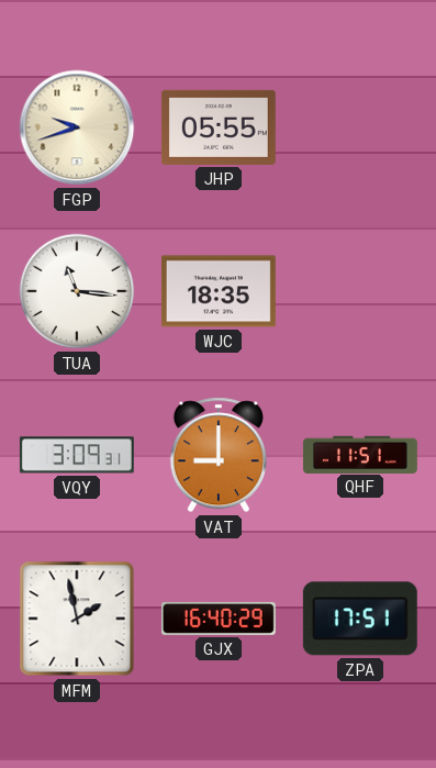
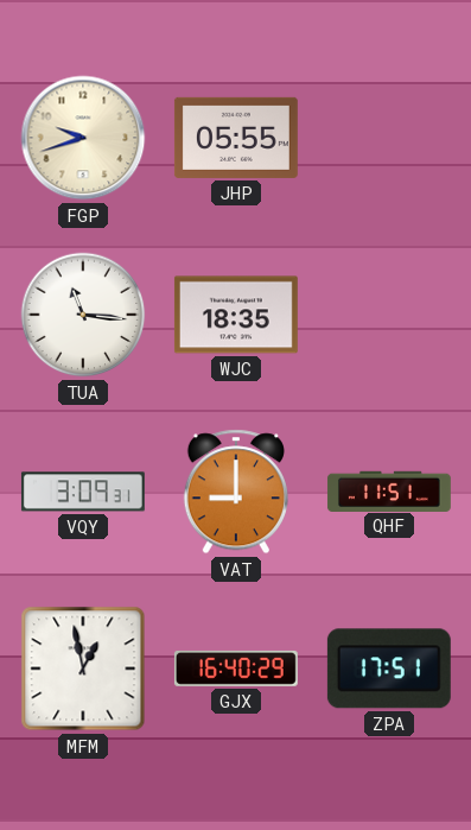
MFM: 1:58 -> 12:58
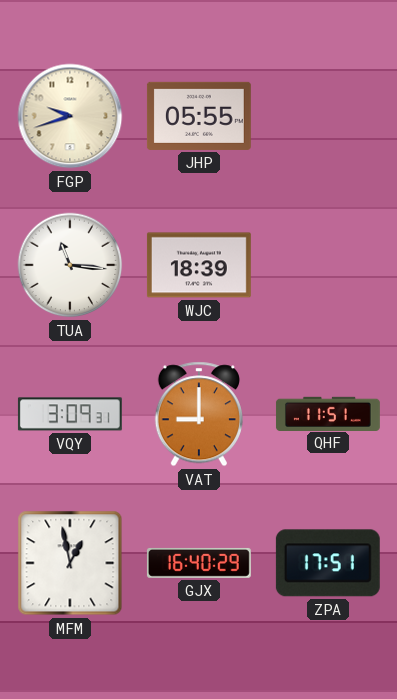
WJC: 18:35 -> 18:39
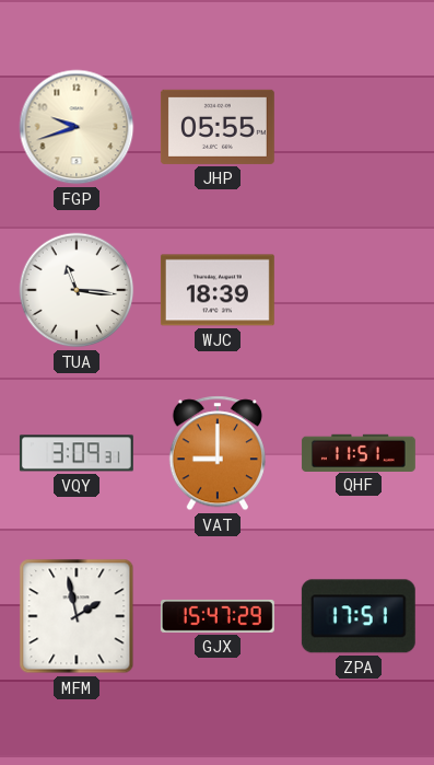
MFM: 12:58 -> 1:58
GJX: 16:40 -> 15:47
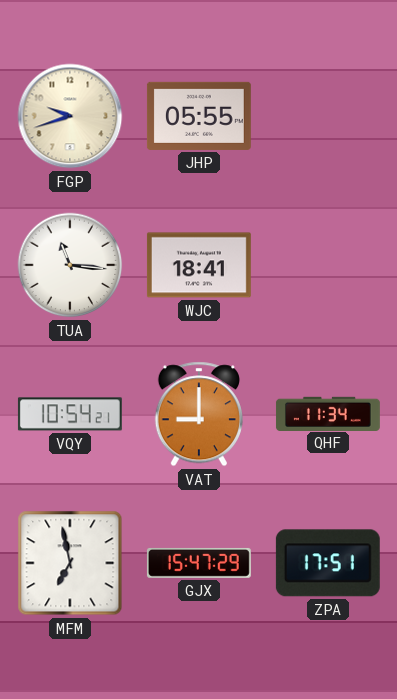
WJC: 18:39 -> 18:41
VQY: 3:09 -> 10:54
QHF: 11:51 -> 11:34
MFM: 1:58 -> 6:58
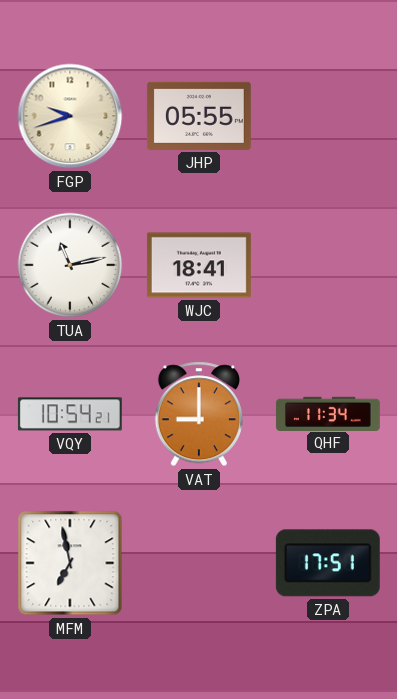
TUA: 11:16 -> 11:13
GJX: 15:47 -> none
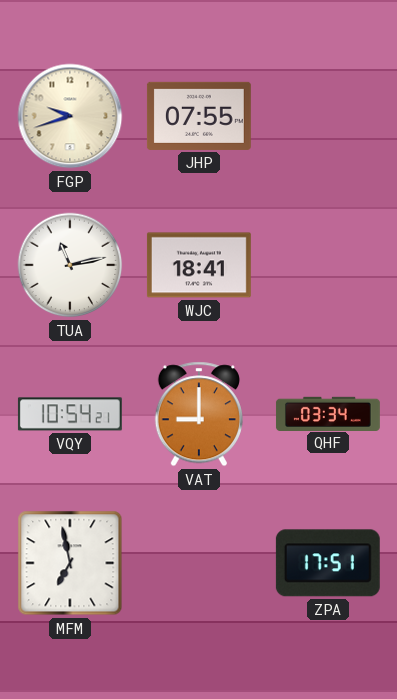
JHP: 05:55 -> 07:55
QHF: 11:34 -> 03:34
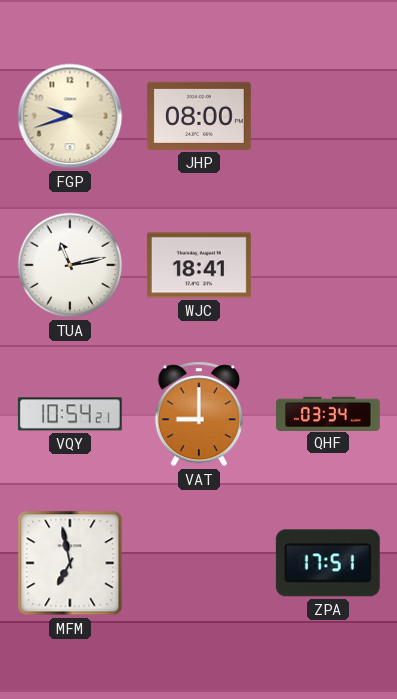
JHP: 07:55 -> 08:00
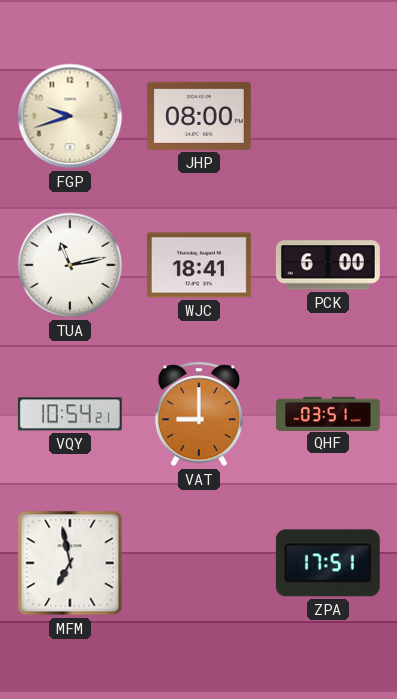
PCK: none -> 6:00
QHF: 03:34 -> 03:51
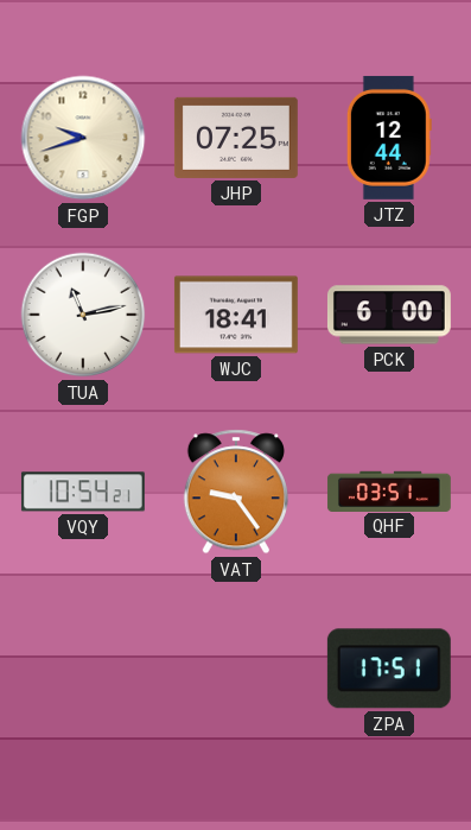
JHP: 08:00 -> 07:25
JTZ: none -> 12:44
VAT: 9:00 -> 9:24
MFM: 6:58 -> none
